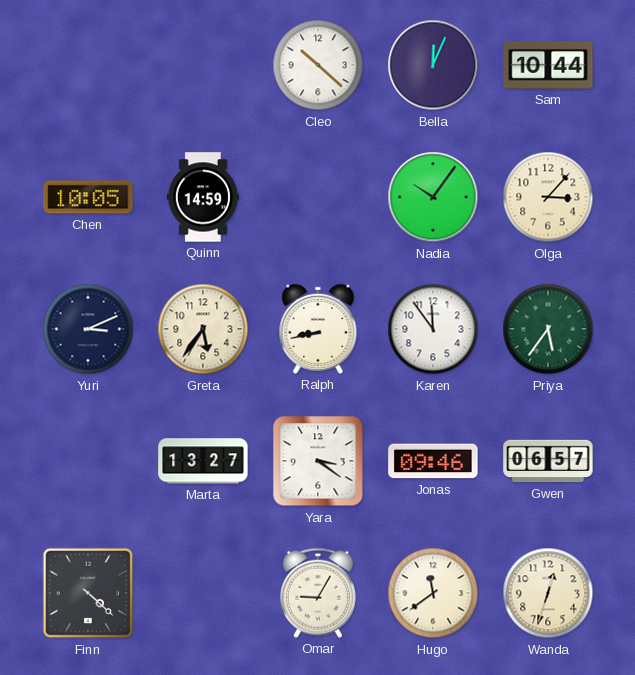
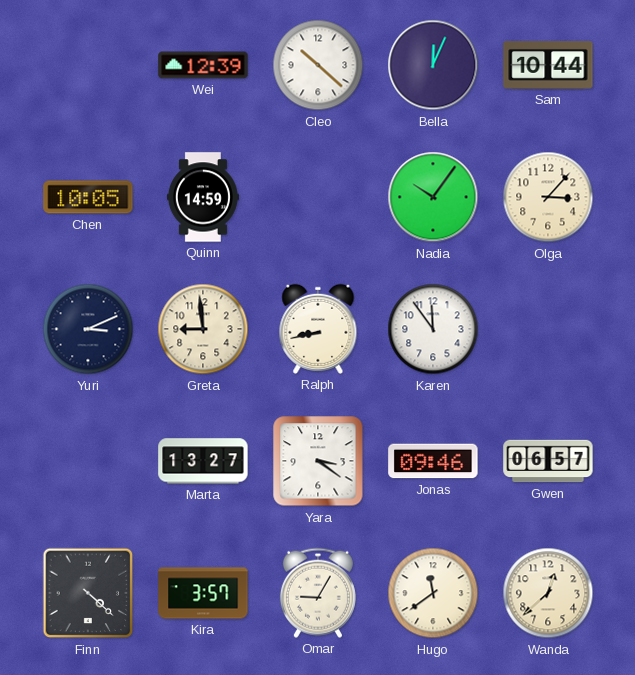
Wei: none -> 12:39
Greta: 5:36 -> 8:59
Priya: 5:36 -> none
Kira: none -> 3:57
Wanda: 12:33 -> 12:38
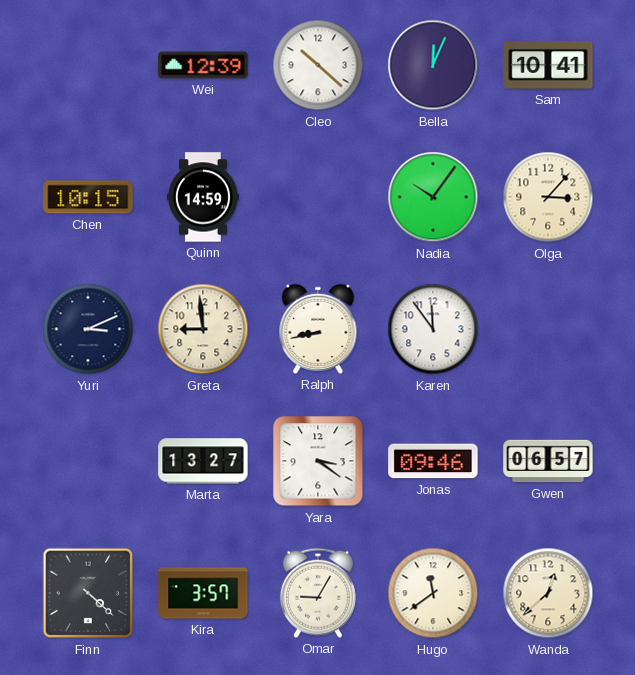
Sam: 10:44 -> 10:41
Chen: 10:05 -> 10:15
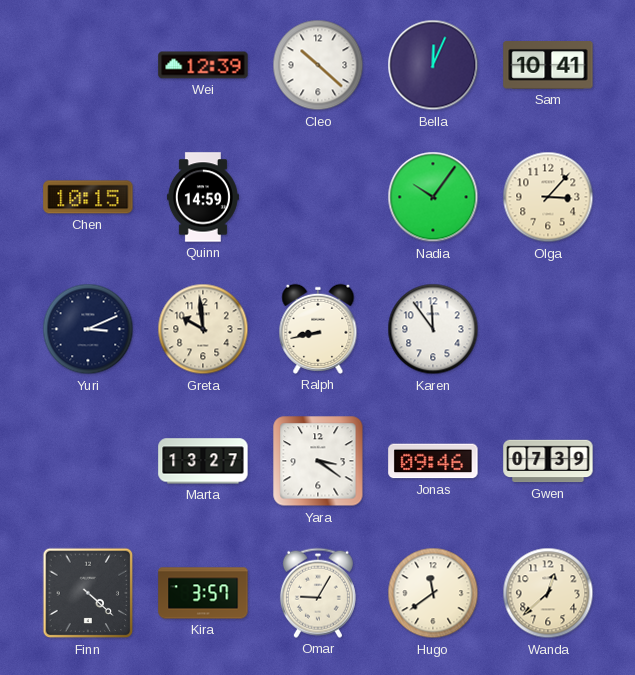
Greta: 8:59 -> 9:59
Gwen: 06:57 -> 07:39
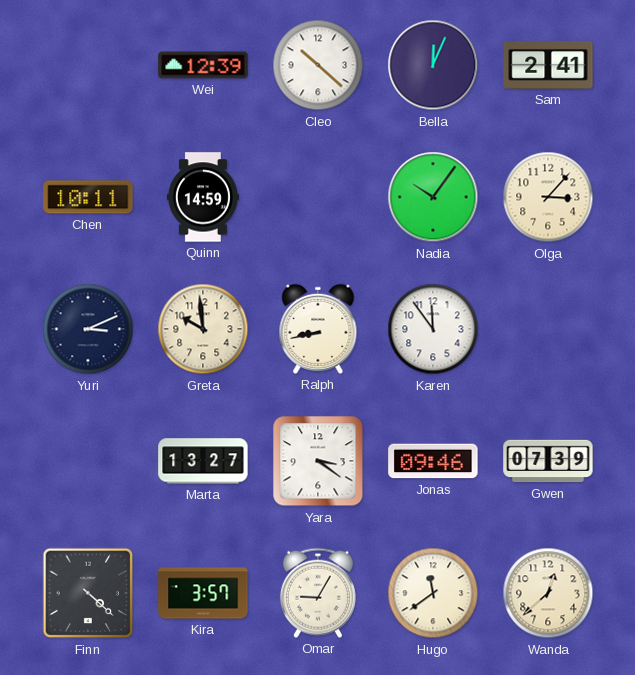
Sam: 10:41 -> 2:41
Chen: 10:15 -> 10:11
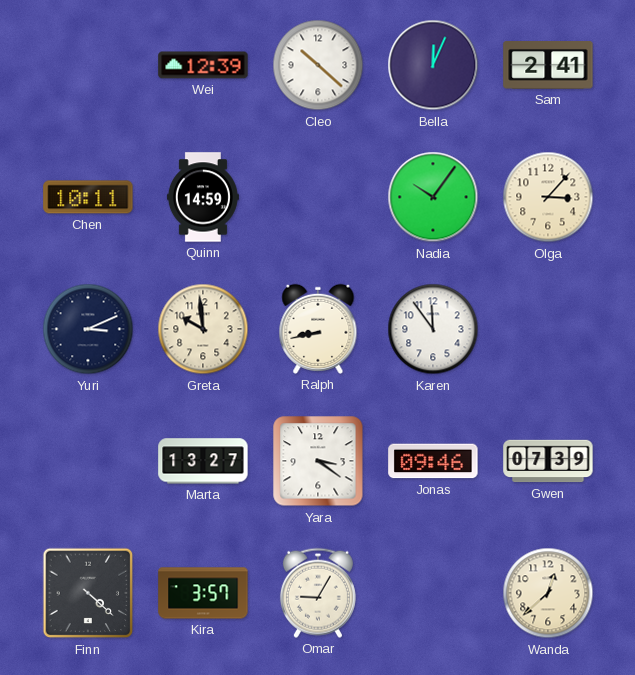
Hugo: 11:39 -> none
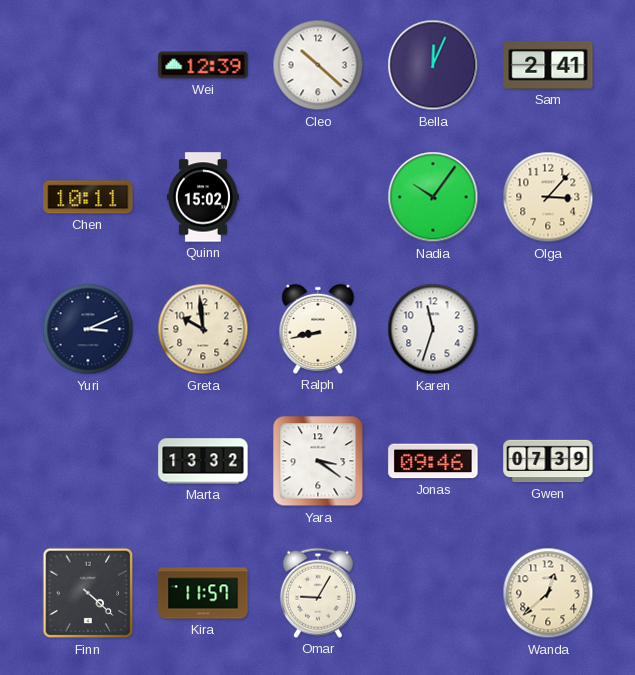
Quinn: 14:59 -> 15:02
Karen: 11:54 -> 11:33
Marta: 13:27 -> 13:32
Kira: 3:57 -> 11:57
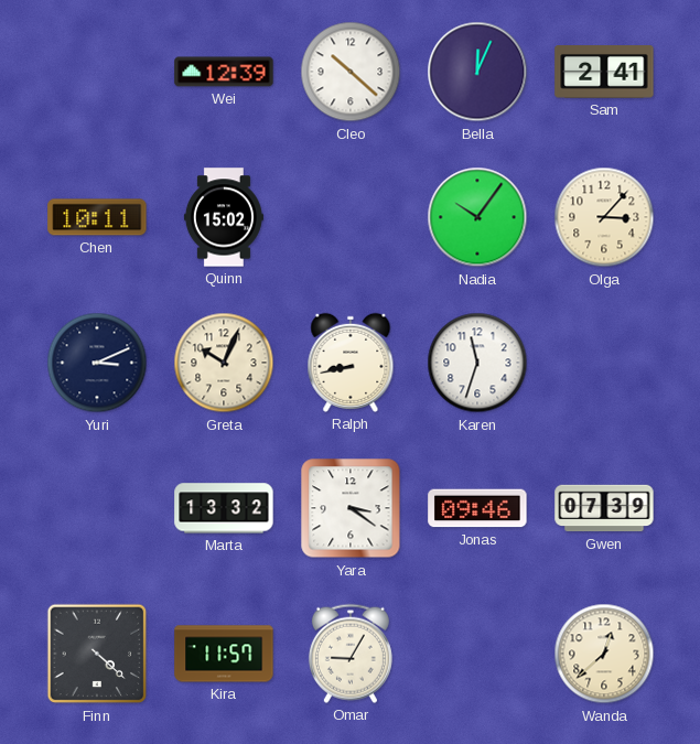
Greta: 9:59 -> 10:04
